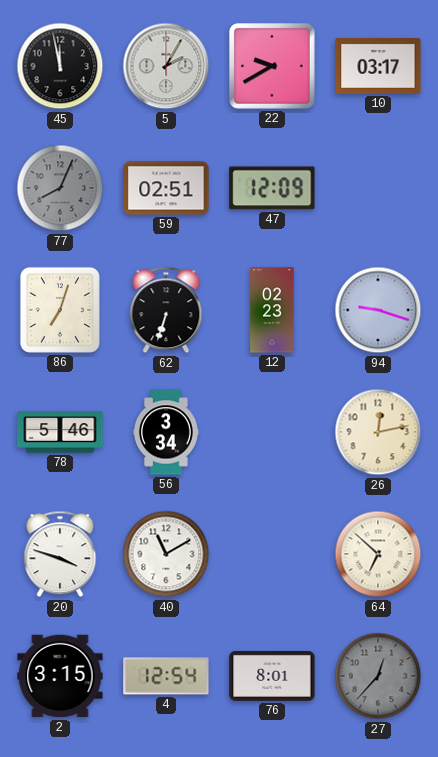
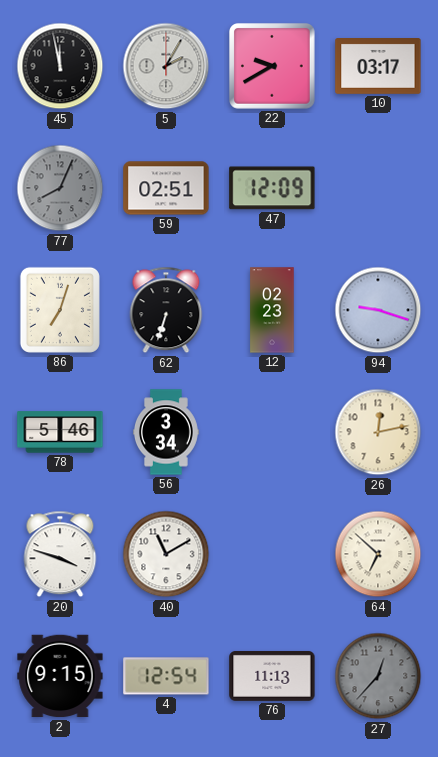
2: 3:15 -> 9:15
76: 8:01 -> 11:13
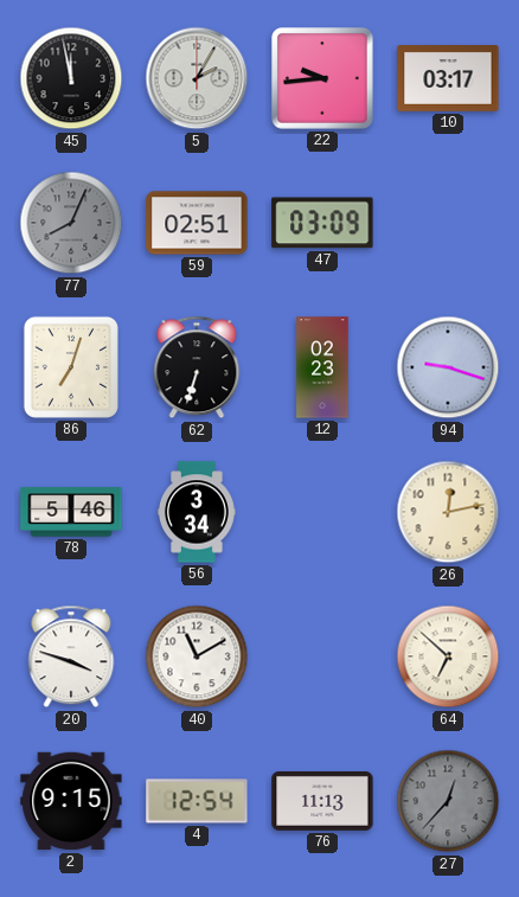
22: 9:40 -> 9:44
47: 12:09 -> 03:09
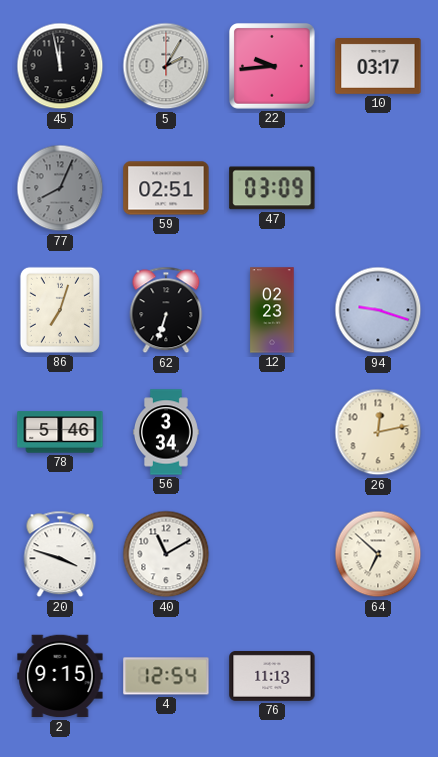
27: 12:37 -> none
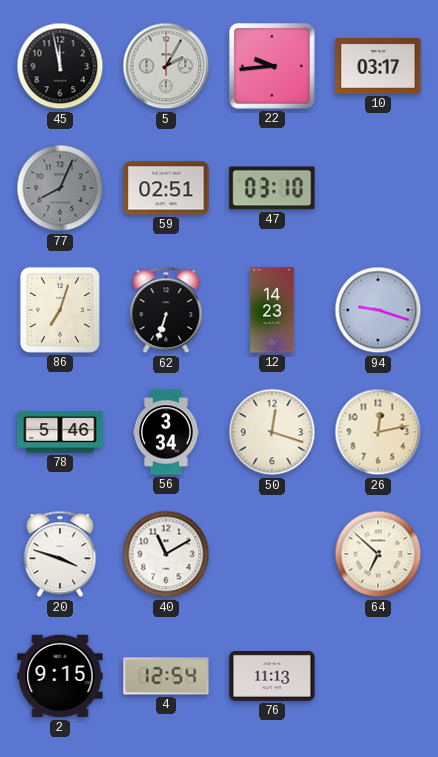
47: 03:09 -> 03:10
12: 02:23 -> 14:23
50: none -> 12:18
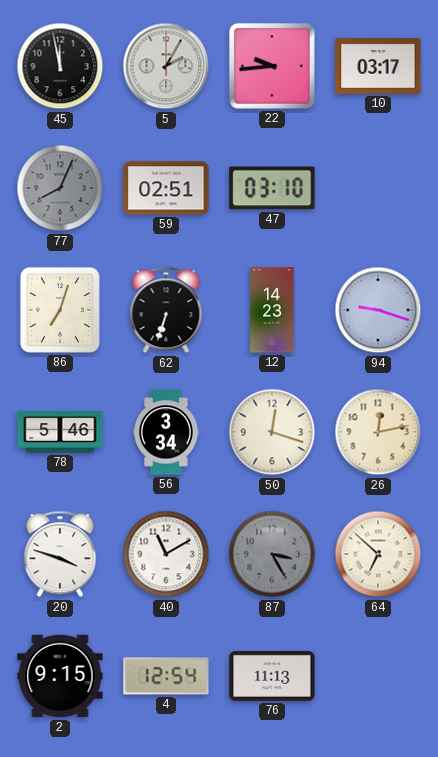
87: none -> 3:25
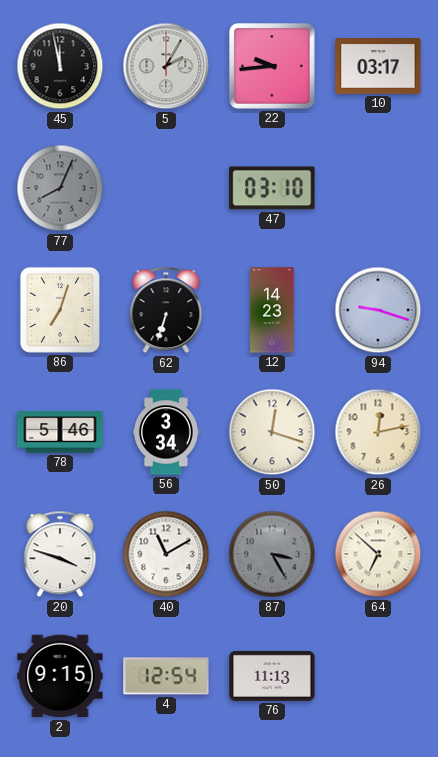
59: 02:51 -> none
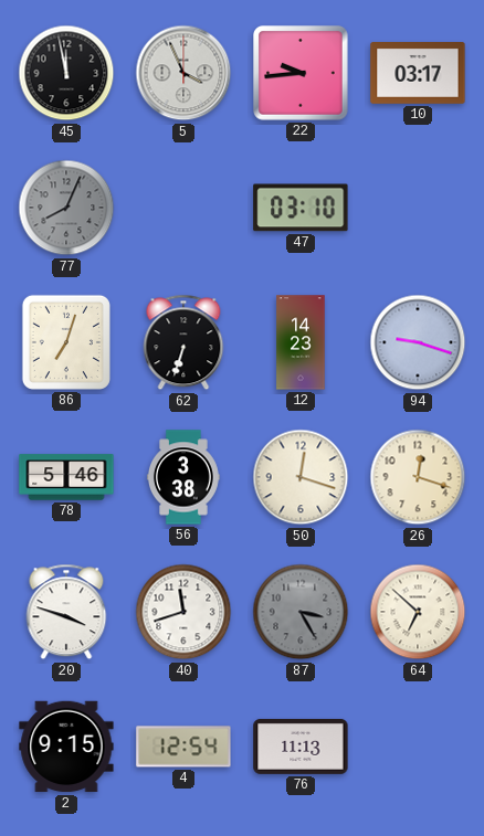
5: 2:05 -> 3:56
56: 3:34 -> 3:38
26: 12:13 -> 12:18
40: 11:10 -> 11:42
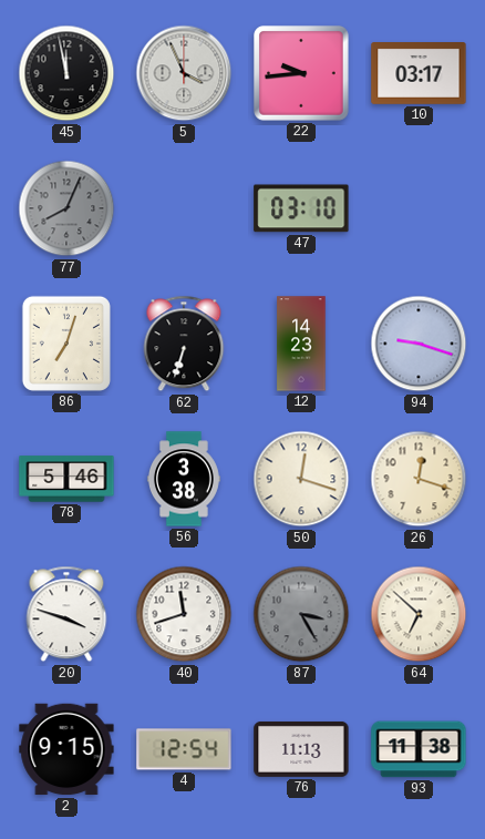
93: none -> 11:38
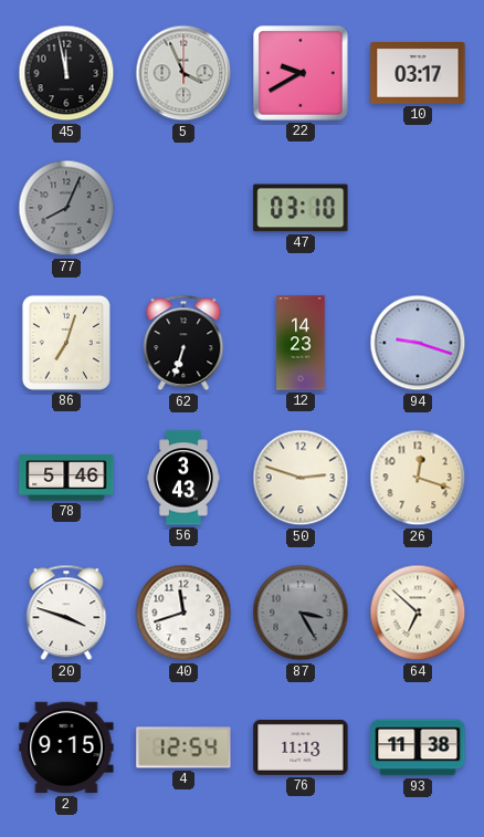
22: 9:44 -> 9:40
56: 3:38 -> 3:43
50: 12:18 -> 2:48
